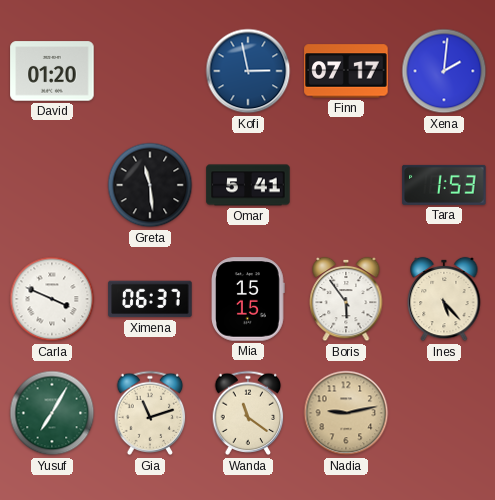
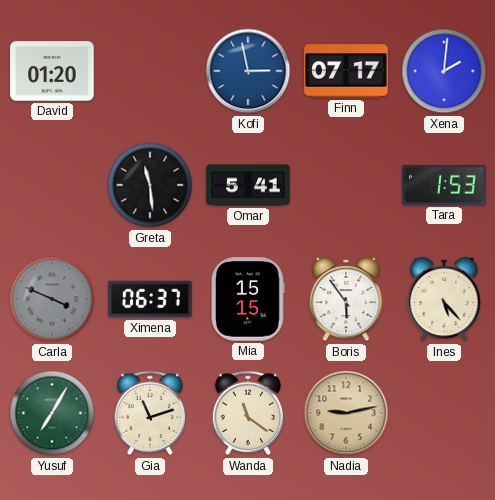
Carla dial: white -> grey
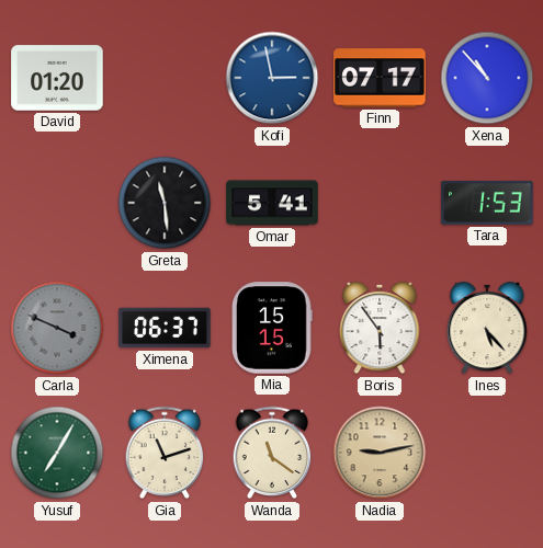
Xena: 2:01 -> 10:53
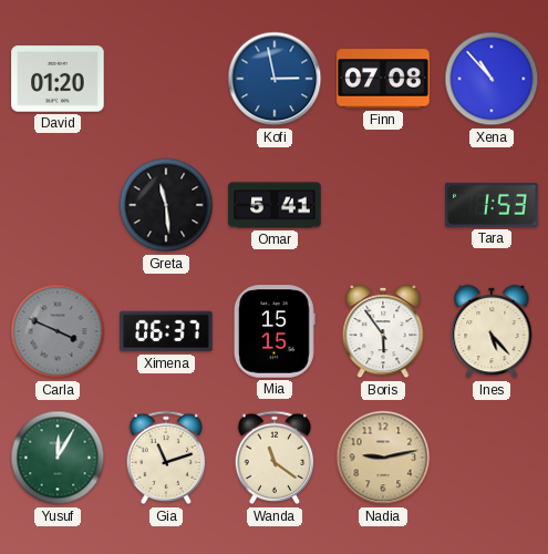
Finn: 07:17 -> 07:08
Yusuf: 7:05 -> 12:05
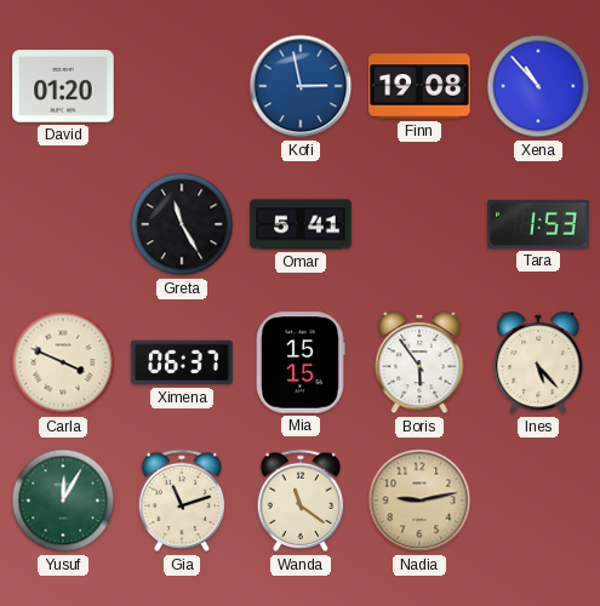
Finn: 07:08 -> 19:08
Greta: 11:29 -> 11:25
Carla dial: grey -> cream
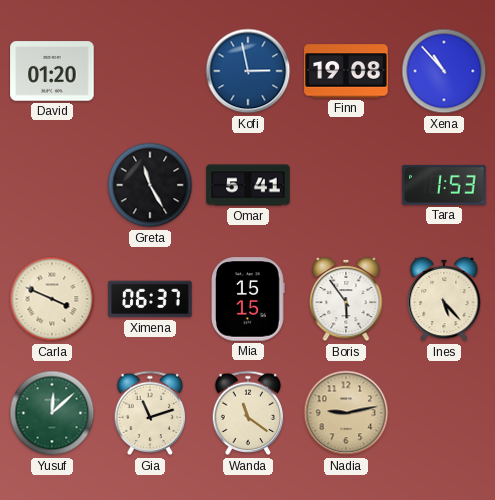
Yusuf: 12:05 -> 12:08
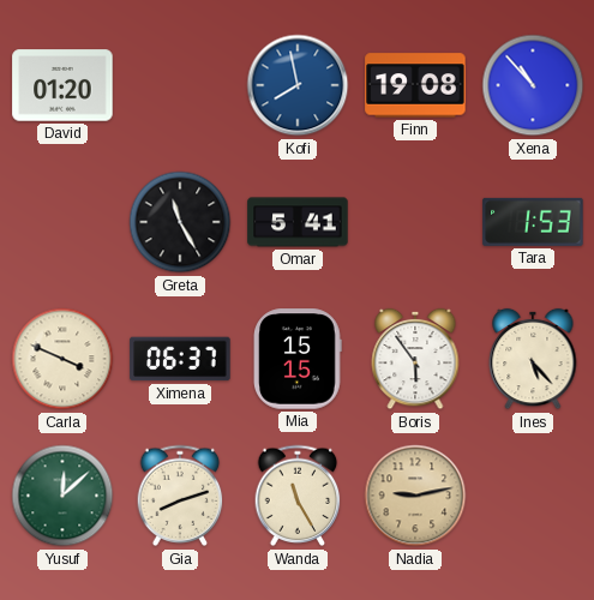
Kofi: 2:58 -> 7:58
Gia: 11:12 -> 8:12
Wanda: 11:21 -> 11:25
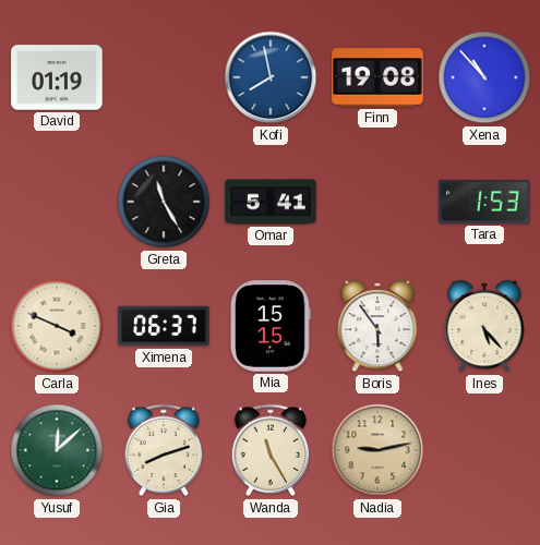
David: 01:20 -> 01:19
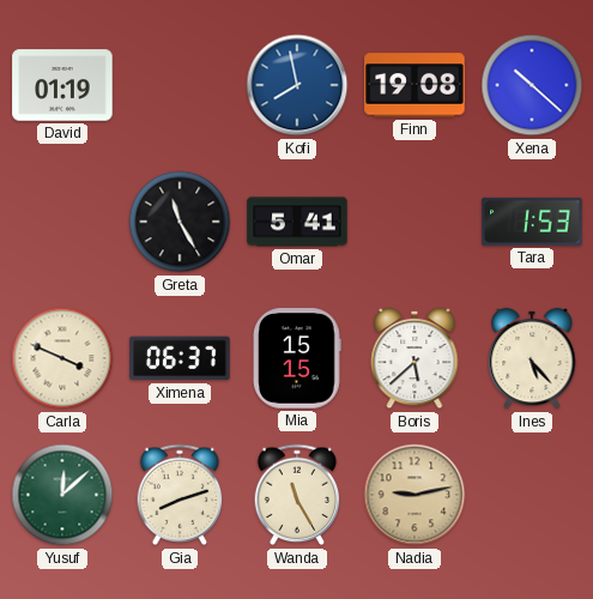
Xena: 10:53 -> 10:22
Boris: 5:54 -> 5:38
